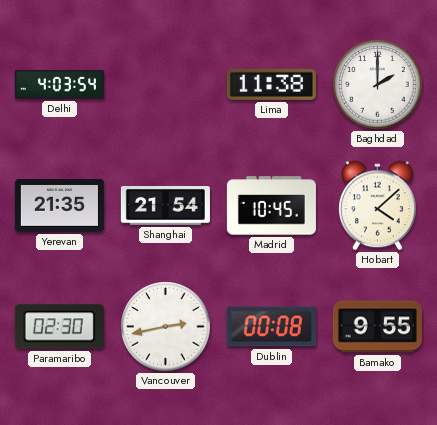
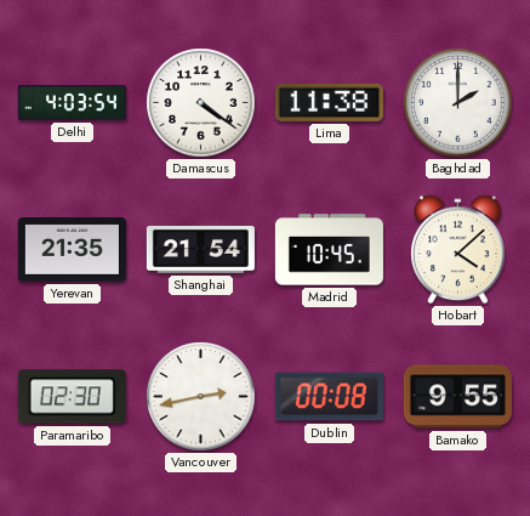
Damascus: none -> 4:21
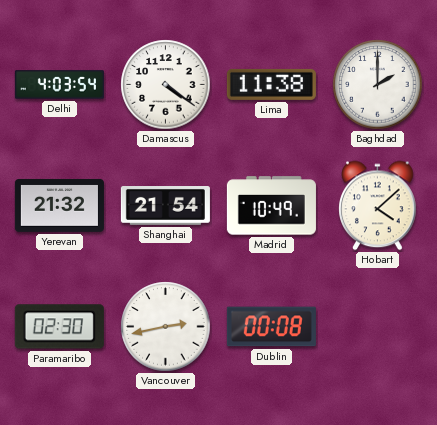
Yerevan: 21:35 -> 21:32
Madrid: 10:45 -> 10:49
Bamako: 9:55 -> none
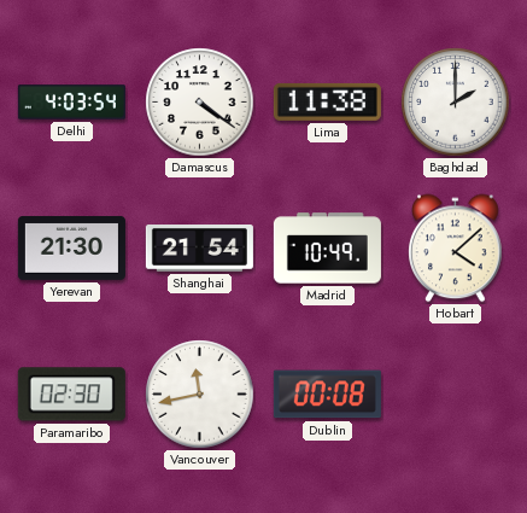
Yerevan: 21:32 -> 21:30
Vancouver: 2:43 -> 11:43
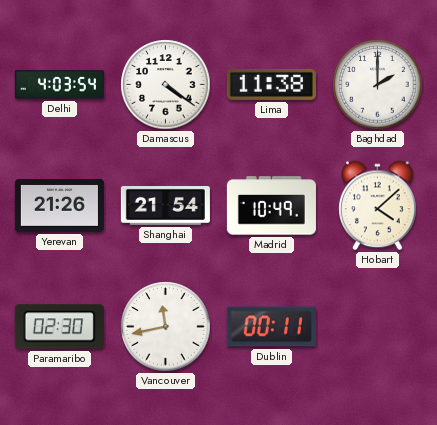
Yerevan: 21:30 -> 21:26
Dublin: 00:08 -> 00:11
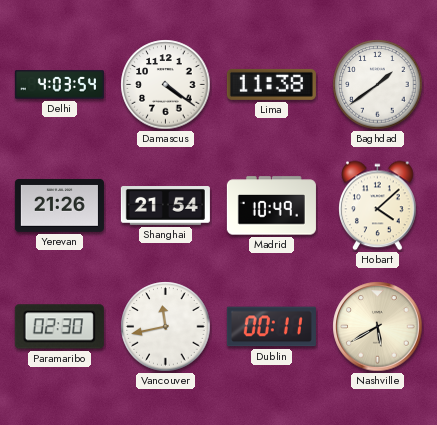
Baghdad: 2:00 -> 1:39
Nashville: none -> 5:40
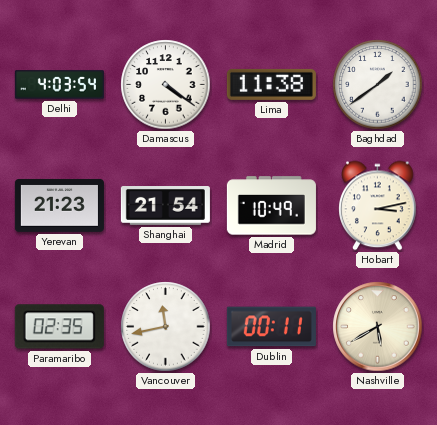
Yerevan: 21:26 -> 21:23
Hobart: 4:08 -> 3:13
Paramaribo: 02:30 -> 02:35
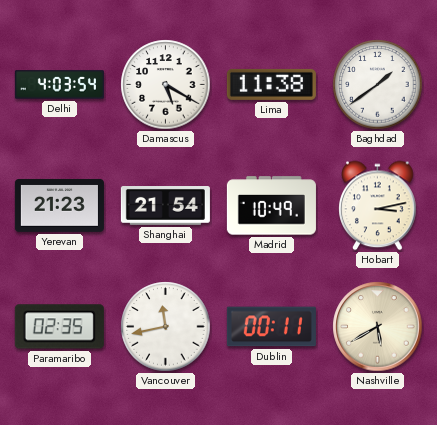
Damascus: 4:21 -> 5:20
